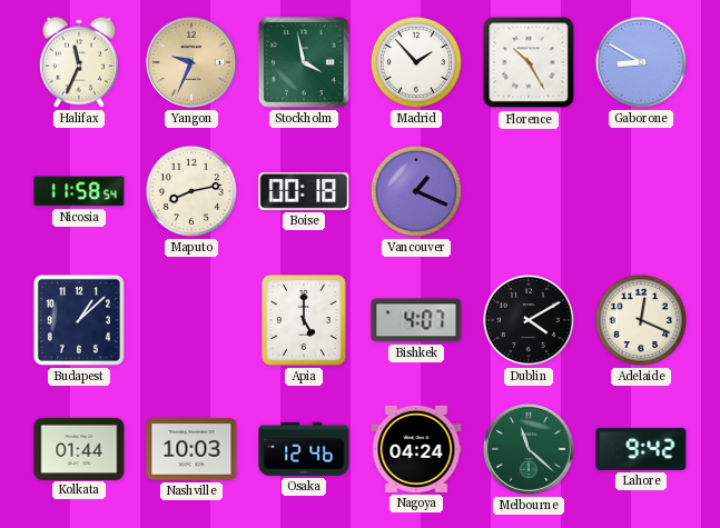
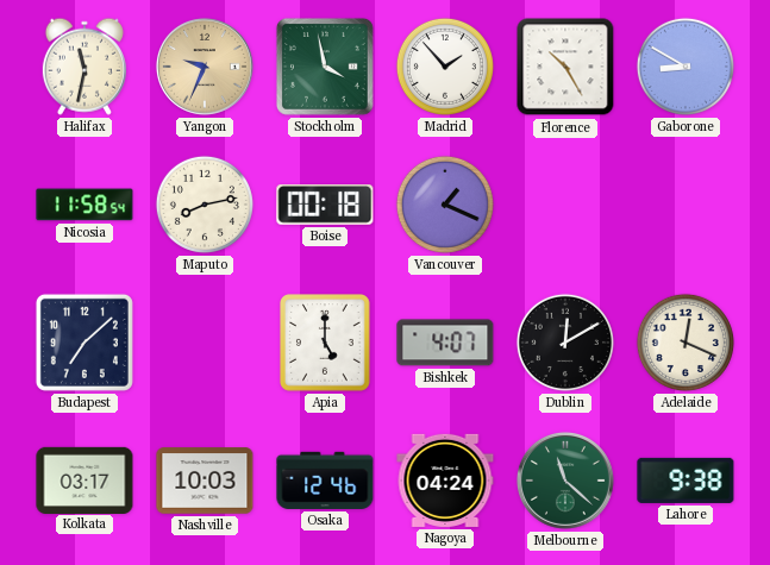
Halifax: 11:34 -> 11:32
Budapest: 1:08 -> 7:08
Dublin: 4:10 -> 12:10
Kolkata: 01:44 -> 03:17
Lahore: 9:42 -> 9:38
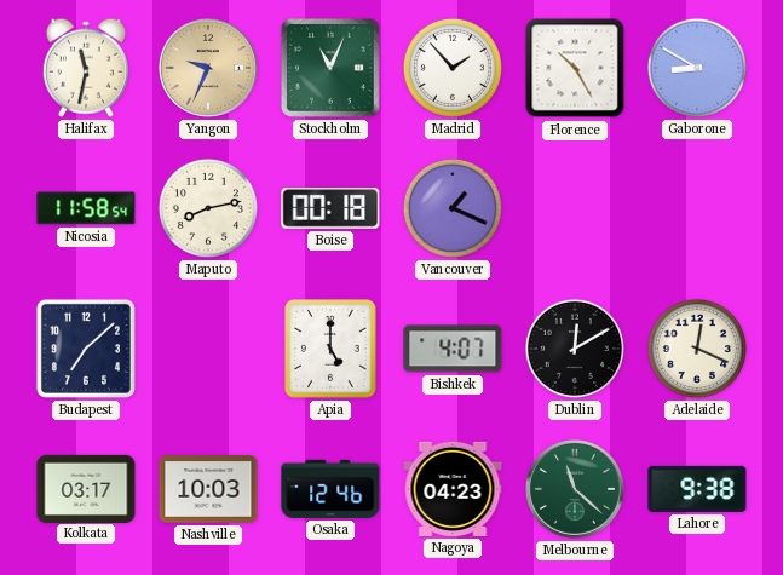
Stockholm: 3:58 -> 11:04
Nagoya: 04:24 -> 04:23
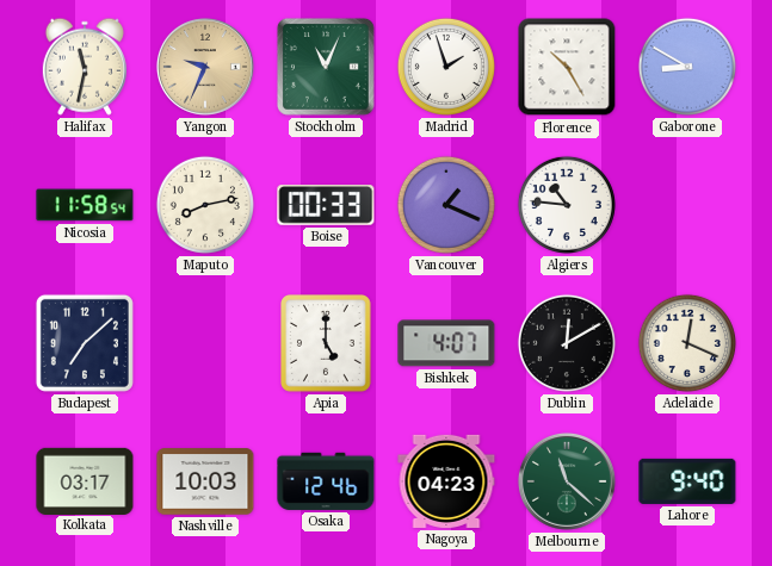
Madrid: 1:53 -> 1:57
Boise: 00:18 -> 00:33
Algiers: none -> 10:46
Lahore: 9:38 -> 9:40
